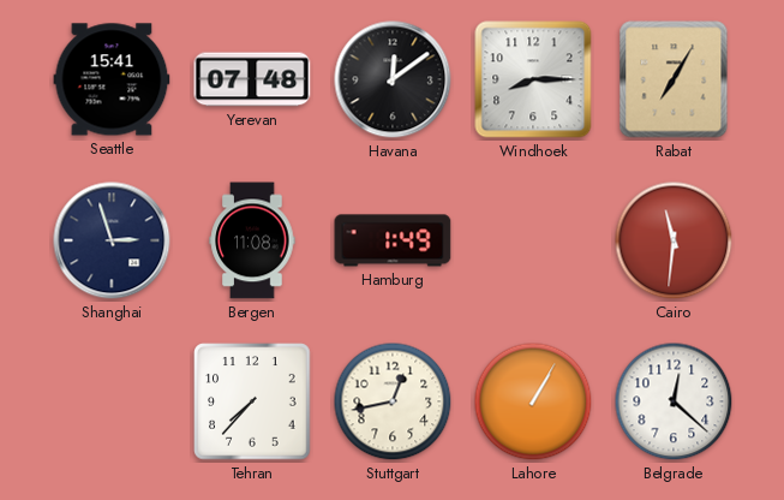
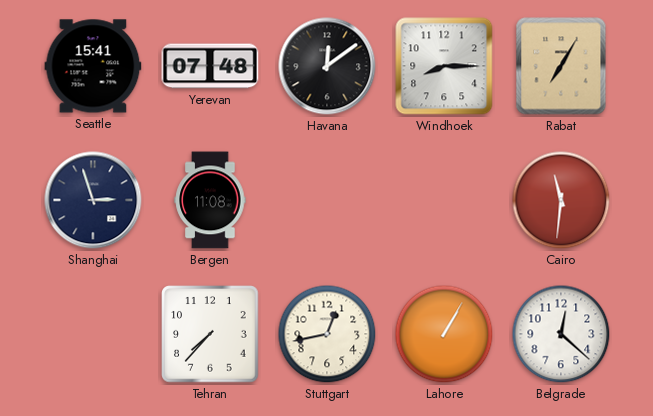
Hamburg: 1:49 -> none
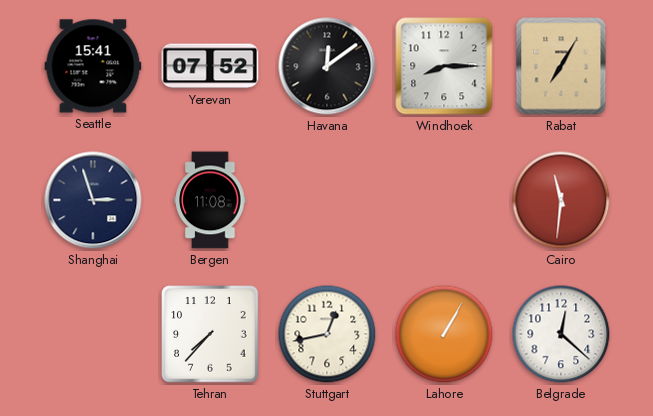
Yerevan: 07:48 -> 07:52
